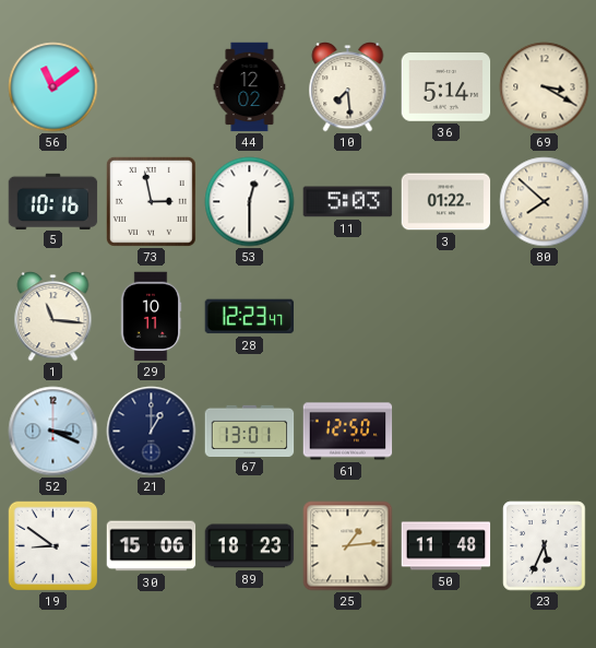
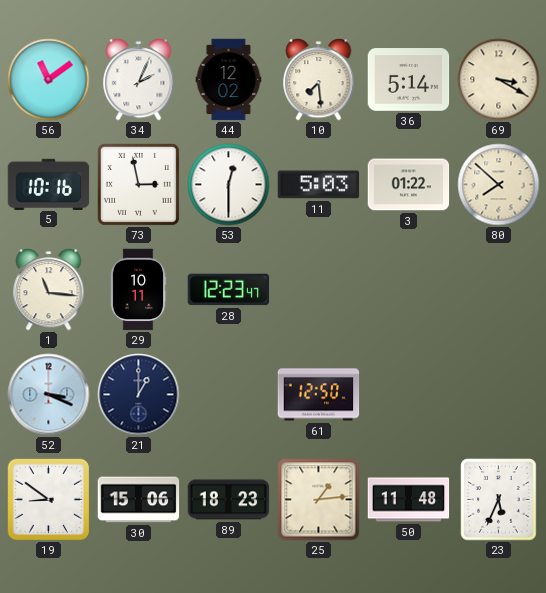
34: none -> 2:04
67: 13:01 -> none
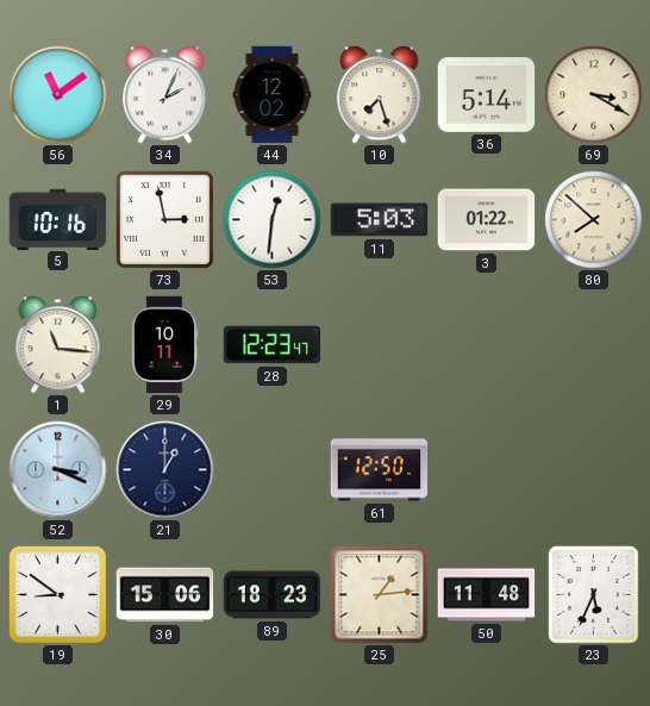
10: 7:29 -> 7:27
53: 12:30 -> 12:31
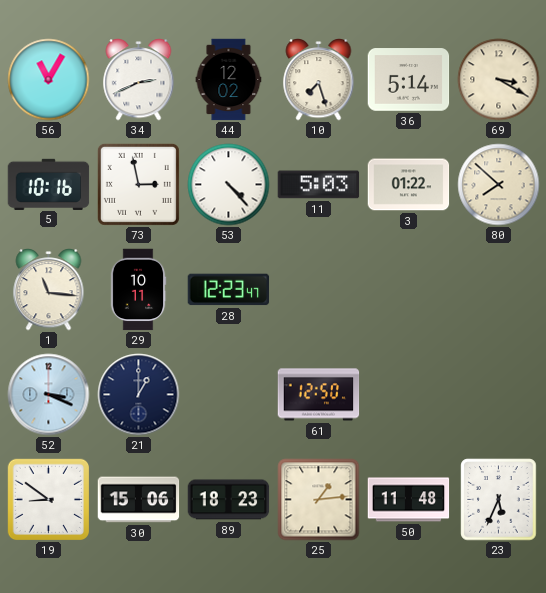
56: 11:09 -> 11:05
34: 2:04 -> 2:41
53: 12:31 -> 4:23
